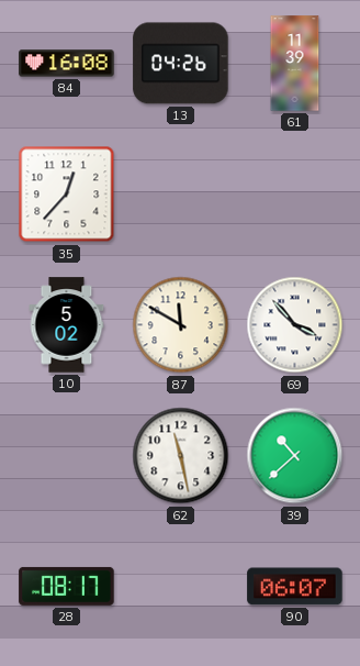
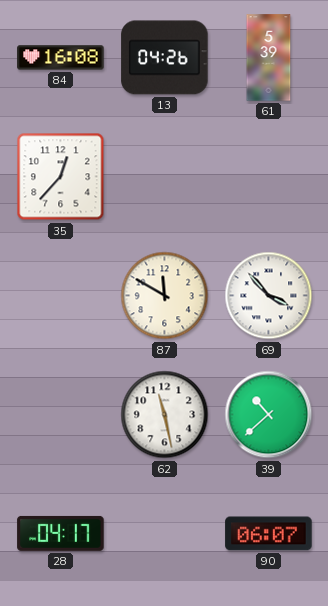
61: 11:39 -> 5:39
10: 5:02 -> none
28: 08:17 -> 04:17
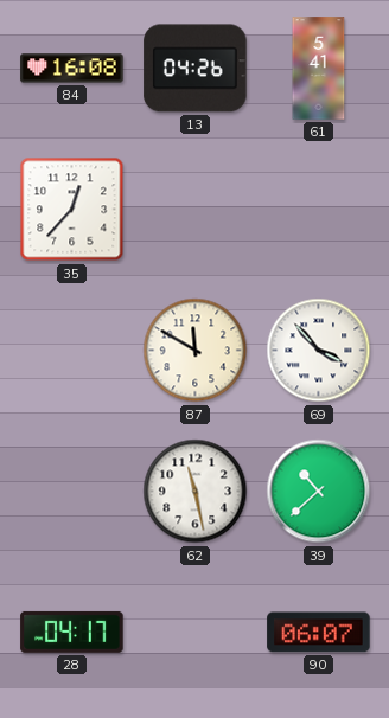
61: 5:39 -> 5:41
